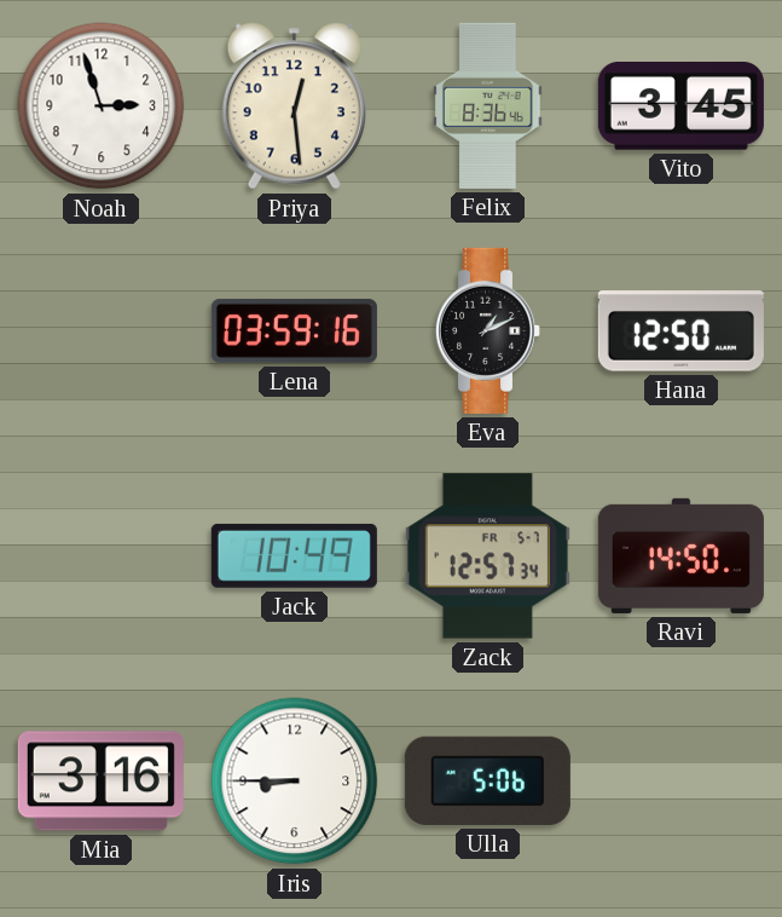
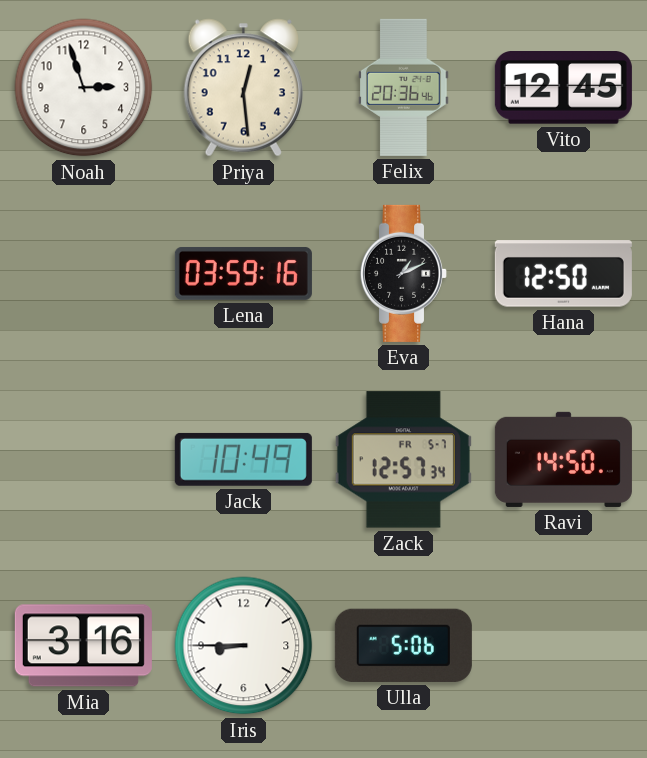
Felix: 8:36 -> 20:36
Vito: 3:45 -> 12:45
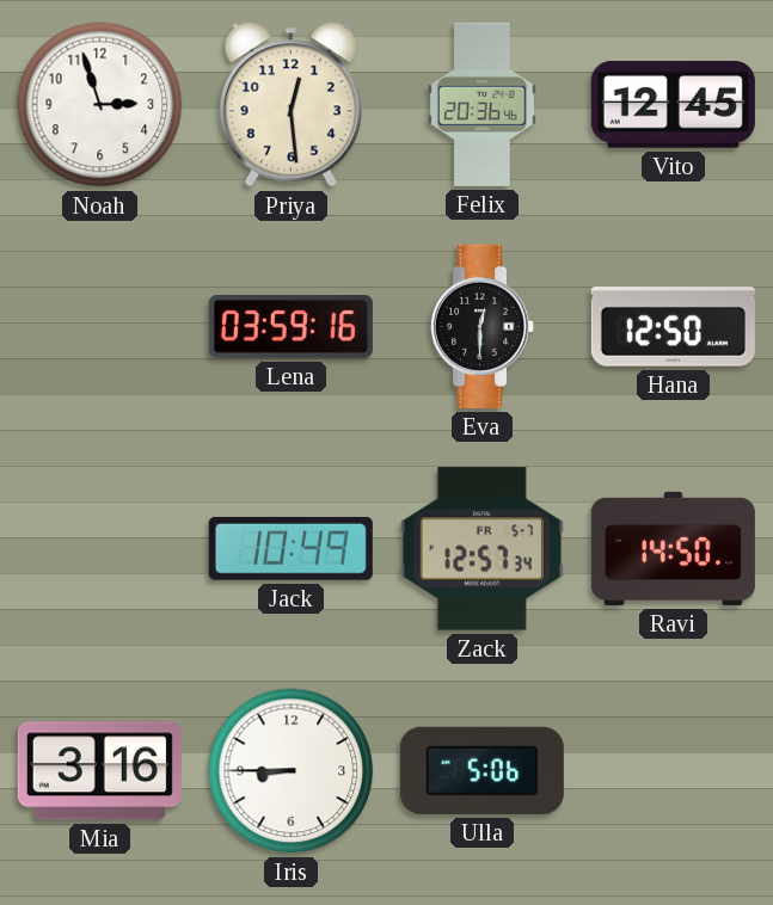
Eva: 1:11 -> 12:30
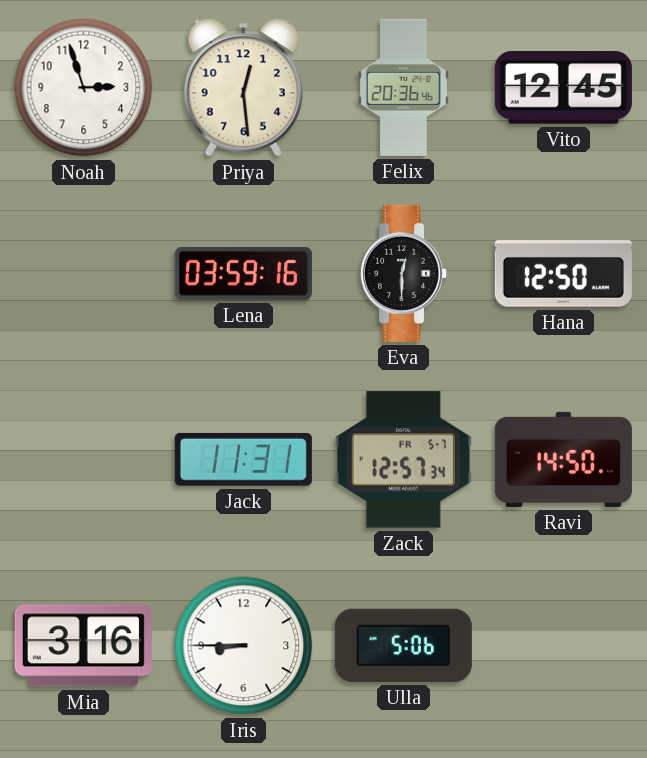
Jack: 10:49 -> 11:31
